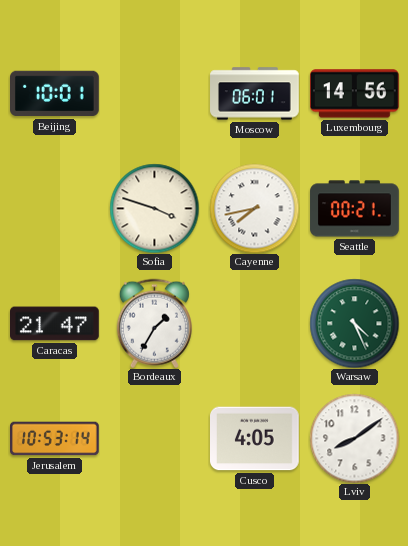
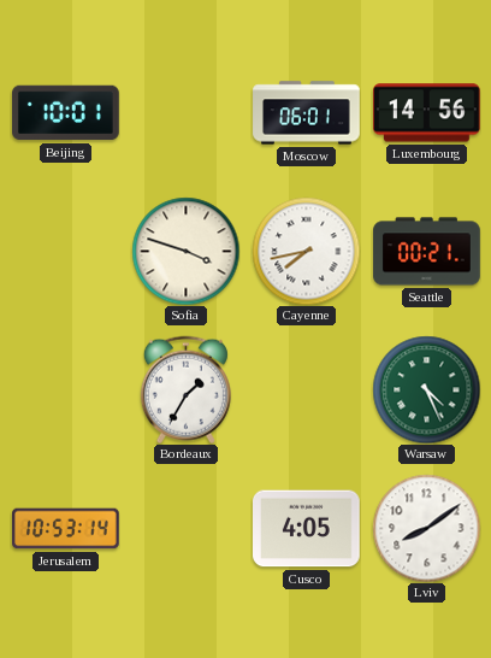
Caracas: 21:47 -> none
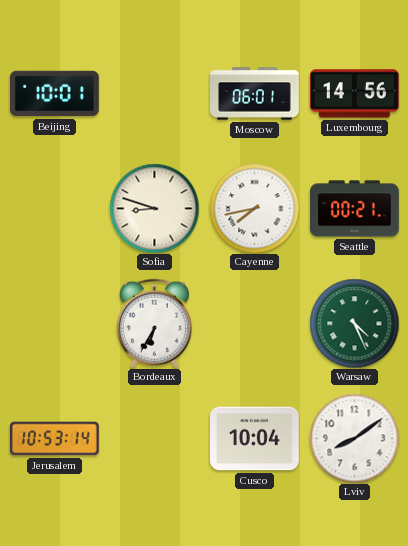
Sofia: 3:48 -> 8:48
Bordeaux: 1:35 -> 6:35
Cusco: 4:05 -> 10:04
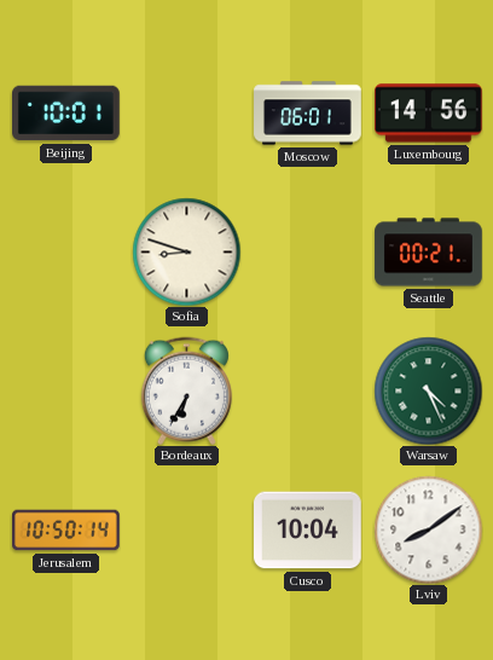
Cayenne: 7:43 -> none
Jerusalem: 10:53 -> 10:50
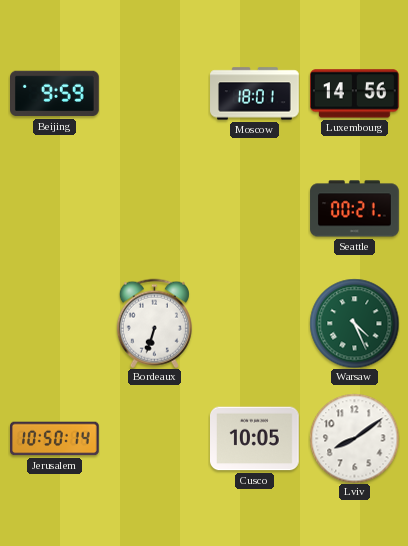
Beijing: 10:01 -> 9:59
Moscow: 06:01 -> 18:01
Sofia: 8:48 -> none
Bordeaux: 6:35 -> 6:33
Cusco: 10:04 -> 10:05
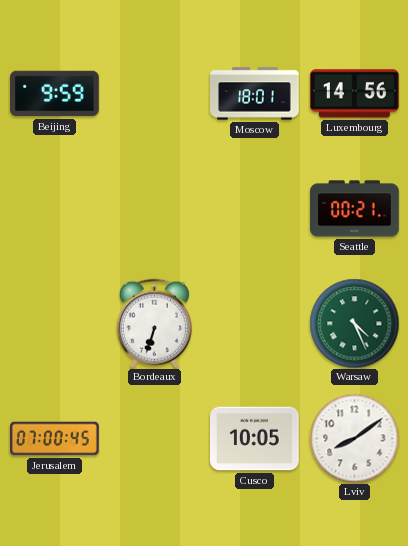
Jerusalem: 10:50 -> 07:00
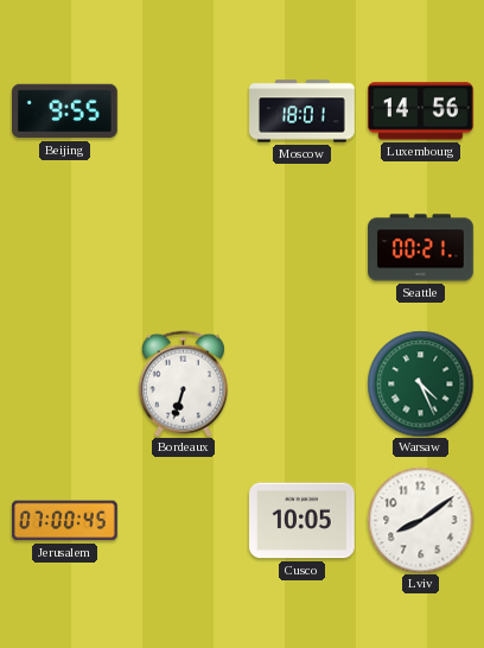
Beijing: 9:59 -> 9:55
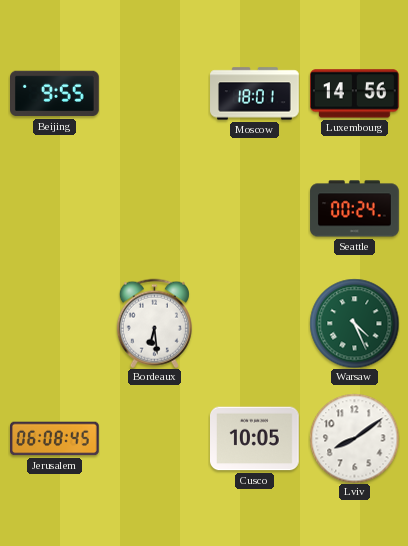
Seattle: 00:21 -> 00:24
Bordeaux: 6:33 -> 6:29
Jerusalem: 07:00 -> 06:08
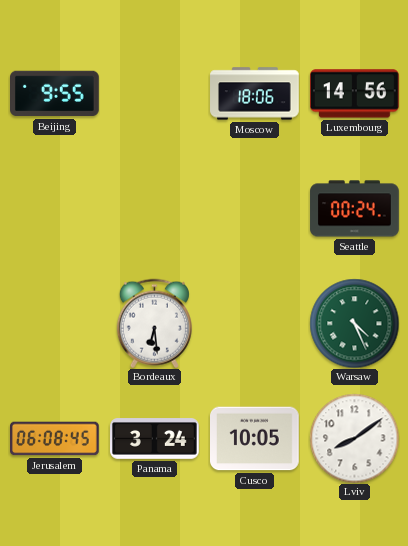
Moscow: 18:01 -> 18:06
Panama: none -> 3:24
